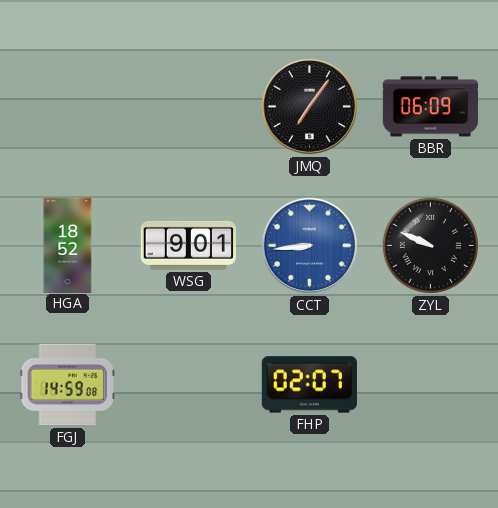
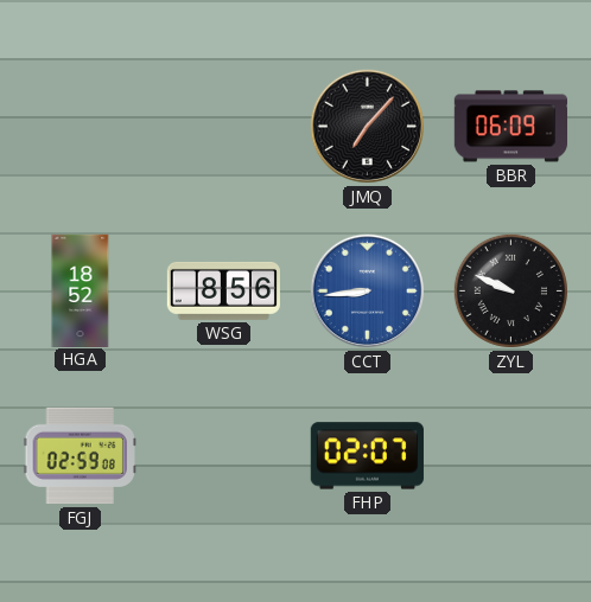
JMQ: 7:06 -> 7:07
WSG: 9:01 -> 8:56
FGJ: 14:59 -> 02:59
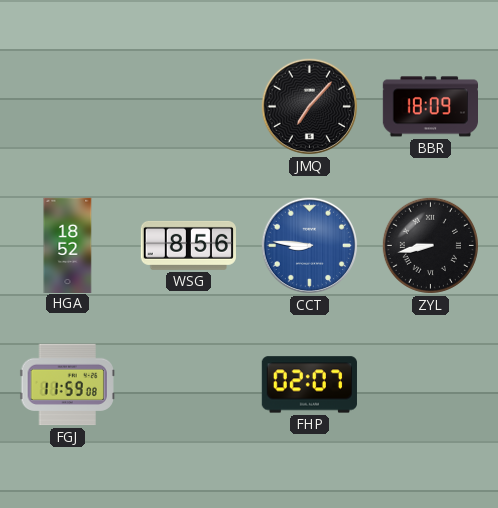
BBR: 06:09 -> 18:09
CCT: 8:44 -> 8:46
ZYL: 9:49 -> 8:43
FGJ: 02:59 -> 11:59
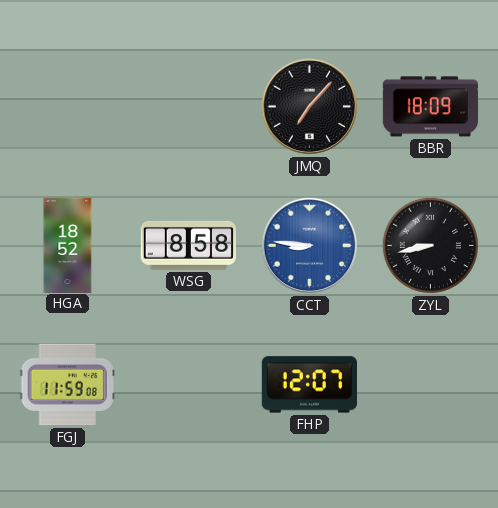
WSG: 8:56 -> 8:58
FHP: 02:07 -> 12:07
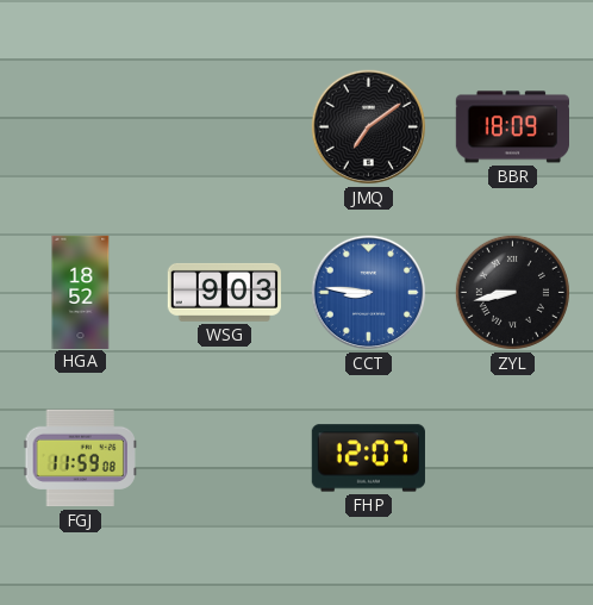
JMQ: 7:07 -> 7:09
WSG: 8:58 -> 9:03
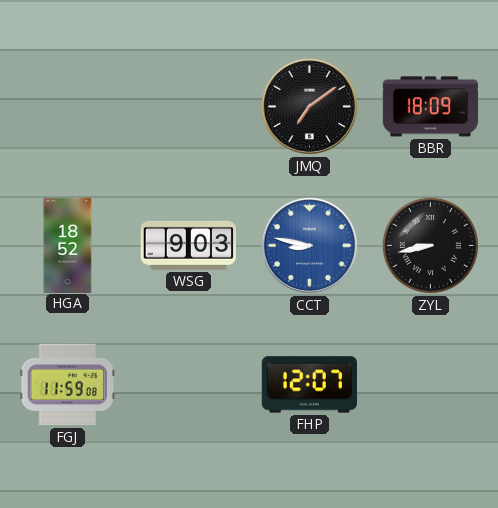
CCT: 8:46 -> 8:47
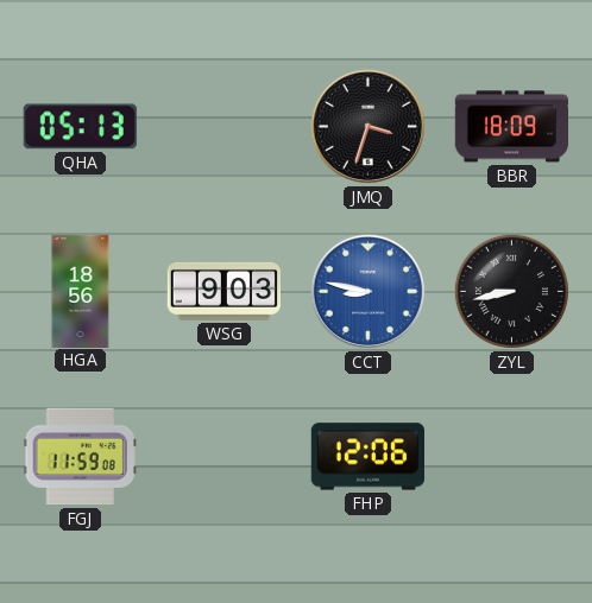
QHA: none -> 05:13
JMQ: 7:09 -> 3:33
HGA: 18:52 -> 18:56
FHP: 12:07 -> 12:06
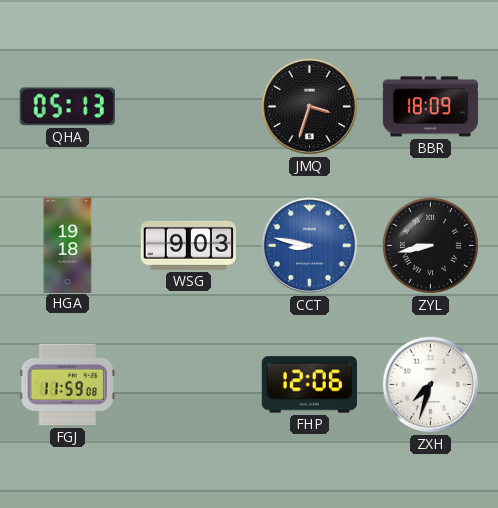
HGA: 18:56 -> 19:18
ZXH: none -> 7:33
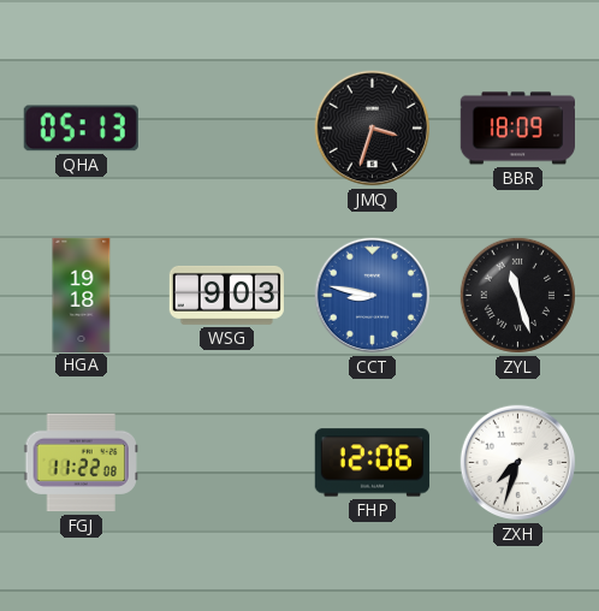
ZYL: 8:43 -> 11:27
FGJ: 11:59 -> 11:22
